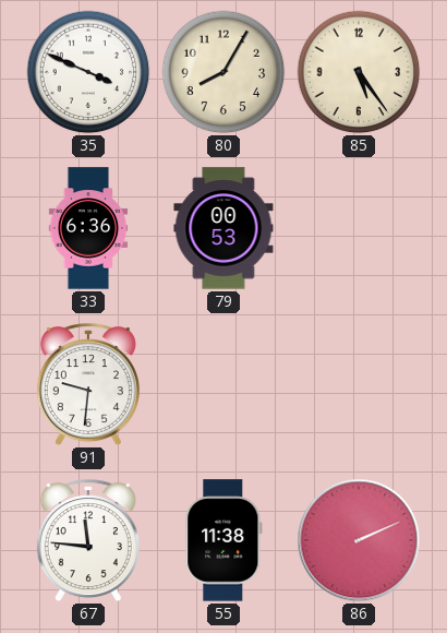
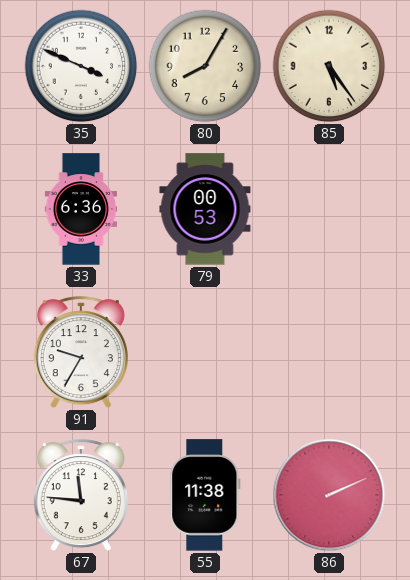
91: 9:31 -> 9:35
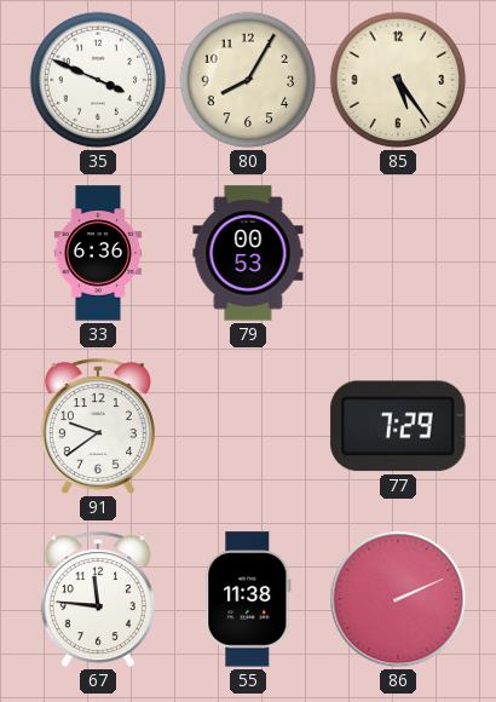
91: 9:35 -> 9:39
77: none -> 7:29
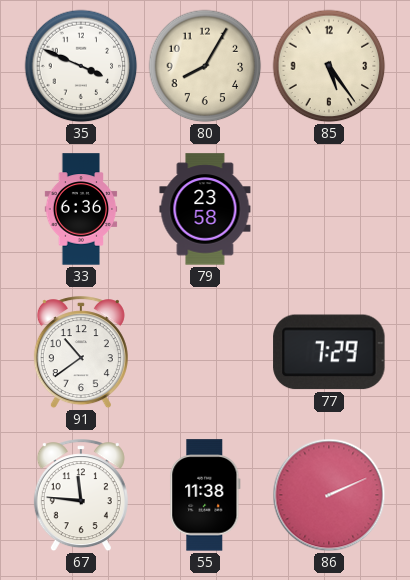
79: 00:53 -> 23:58
91: 9:39 -> 10:39
